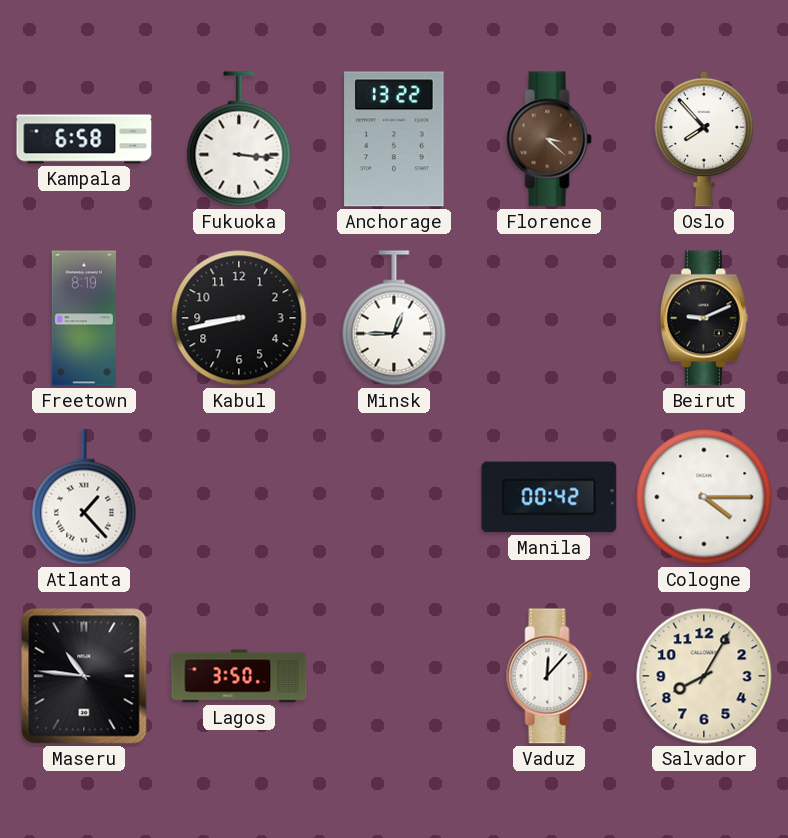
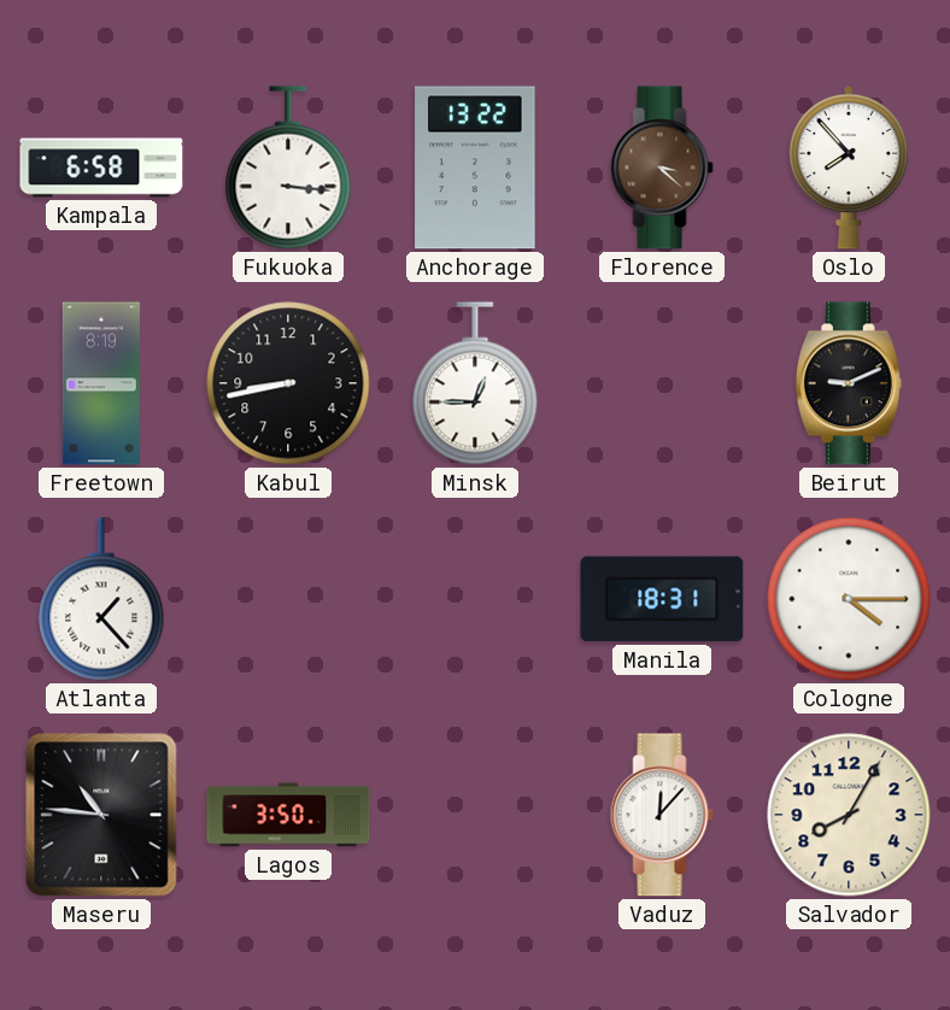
Manila: 00:42 -> 18:31
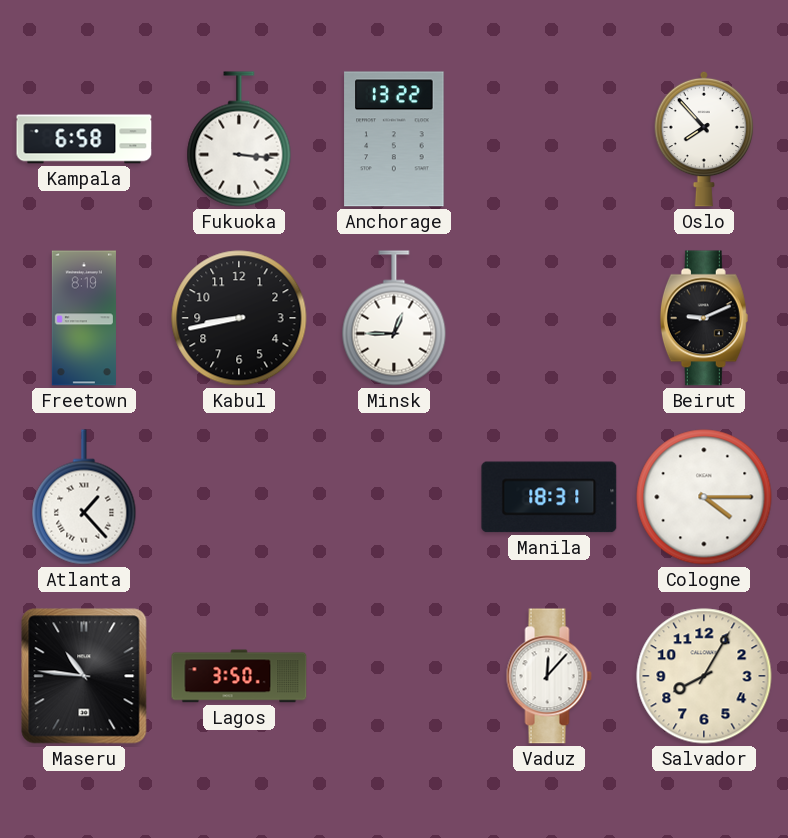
Florence: 3:22 -> none
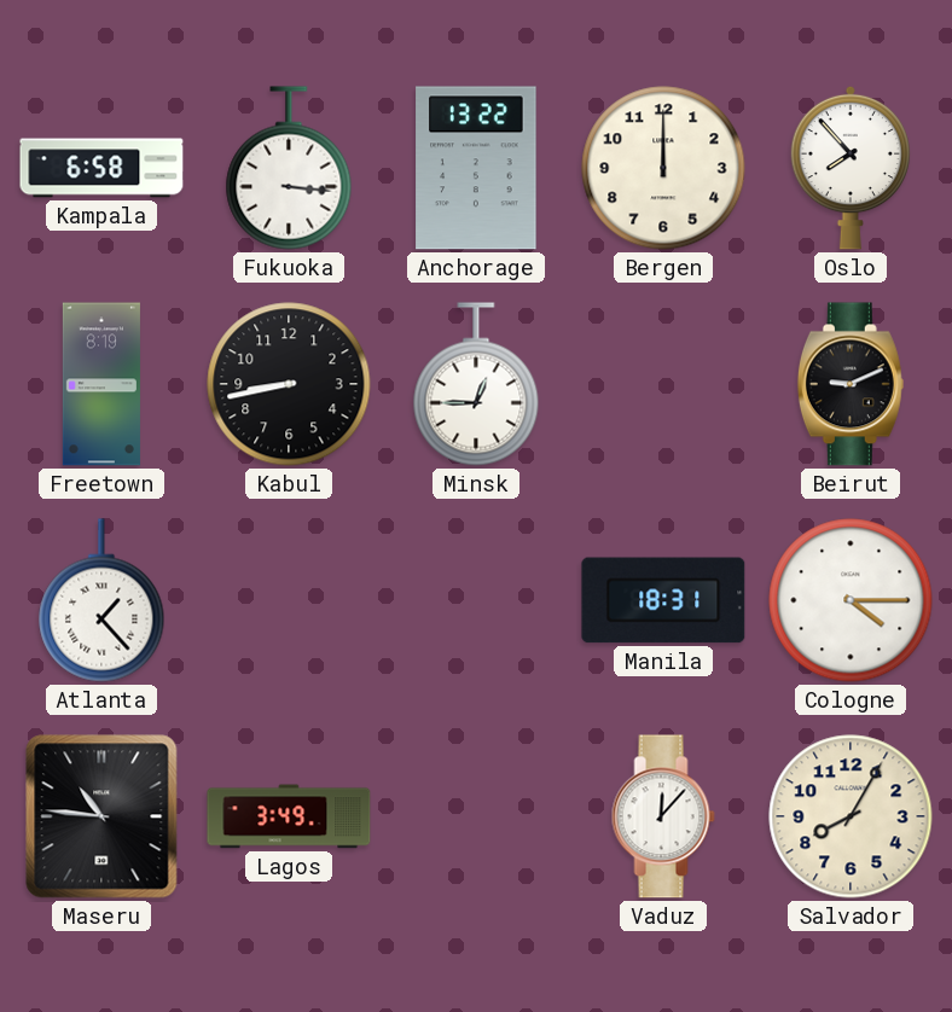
Bergen: none -> 12:00
Lagos: 3:50 -> 3:49
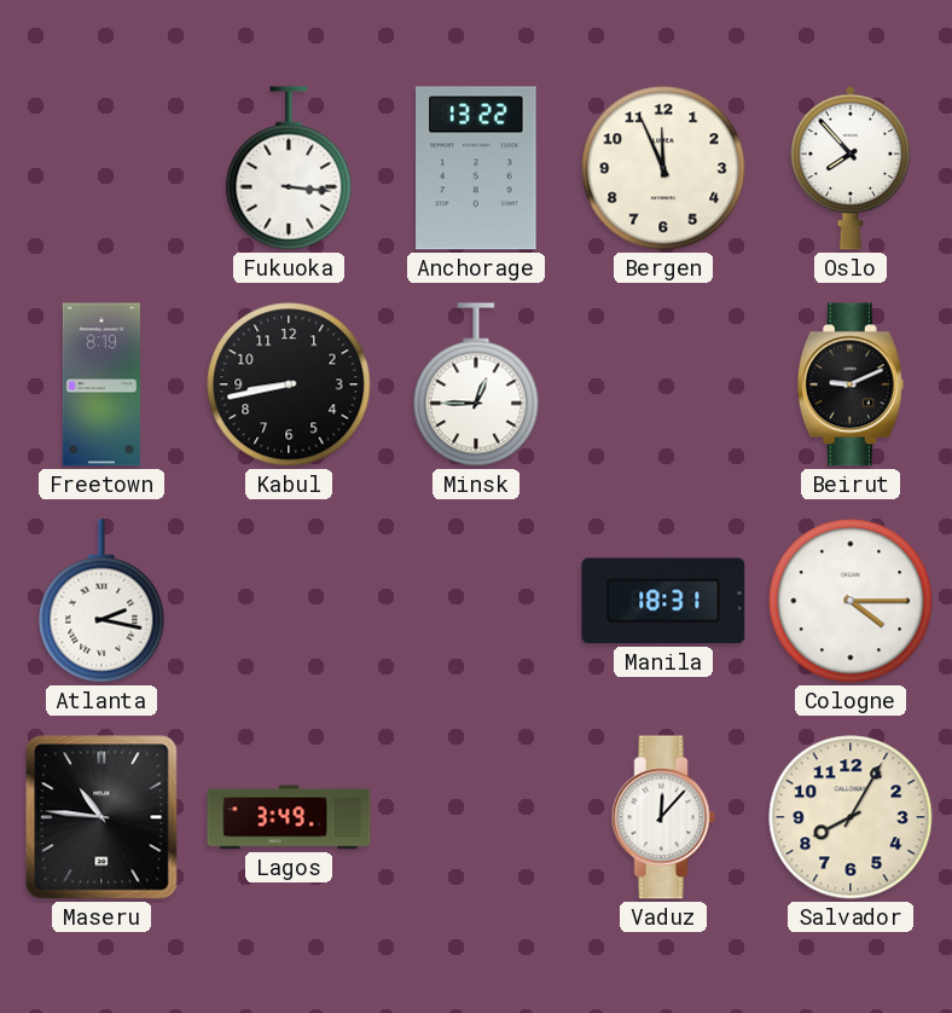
Kampala: 6:58 -> none
Bergen: 12:00 -> 11:56
Atlanta: 1:23 -> 2:17
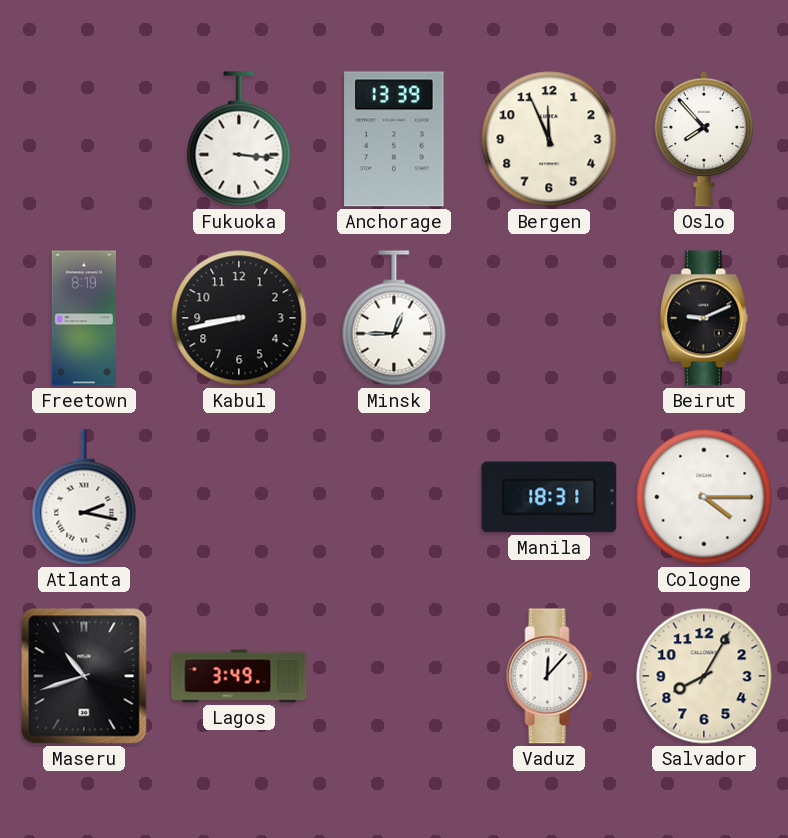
Anchorage: 13:22 -> 13:39
Maseru: 10:46 -> 10:42
